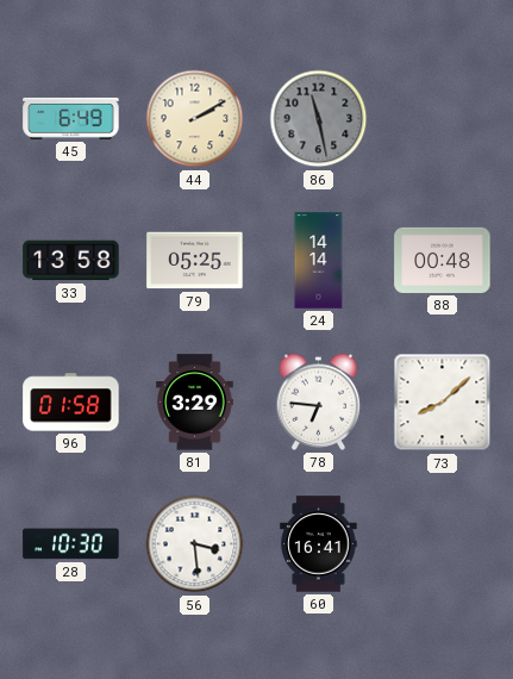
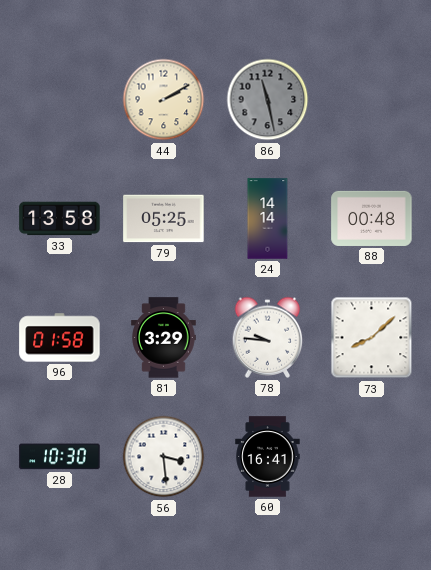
45: 6:49 -> none
78: 6:46 -> 9:46
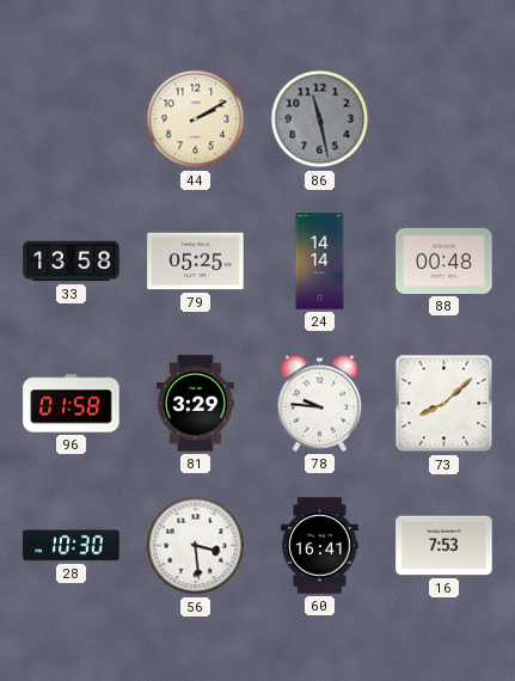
16: none -> 7:53
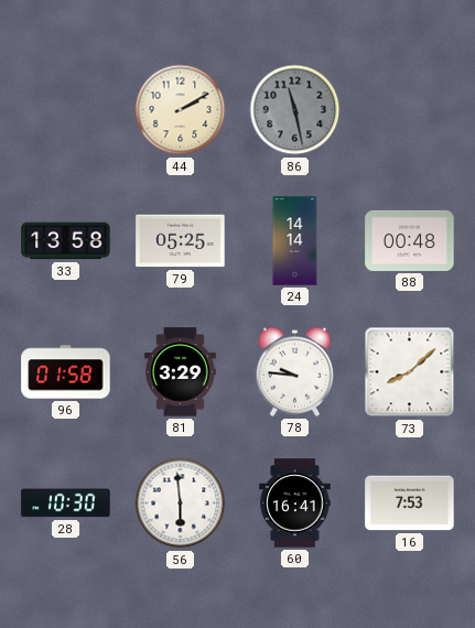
56: 3:29 -> 5:59
